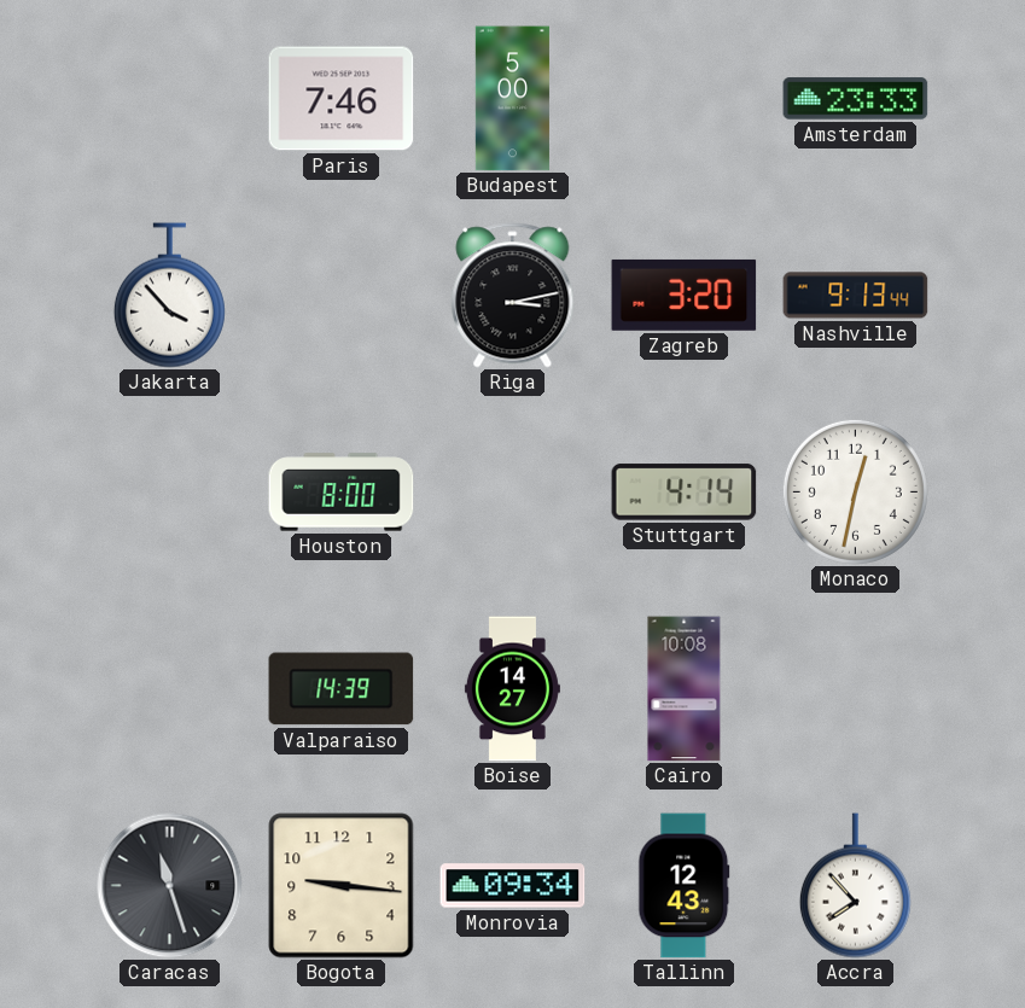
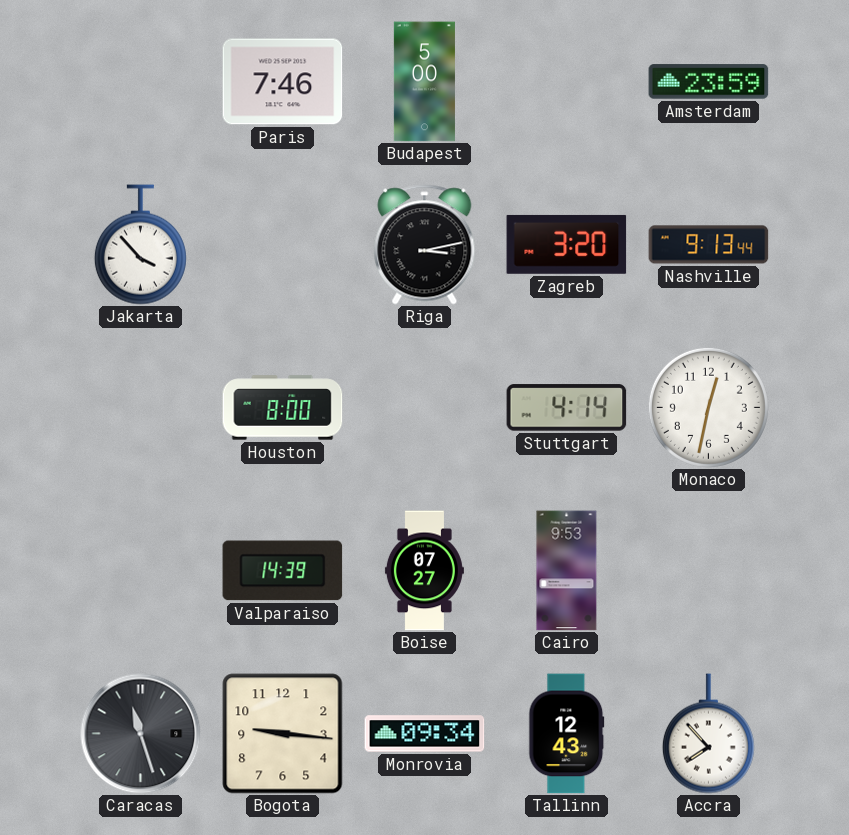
Amsterdam: 23:33 -> 23:59
Boise: 14:27 -> 07:27
Cairo: 10:08 -> 9:53
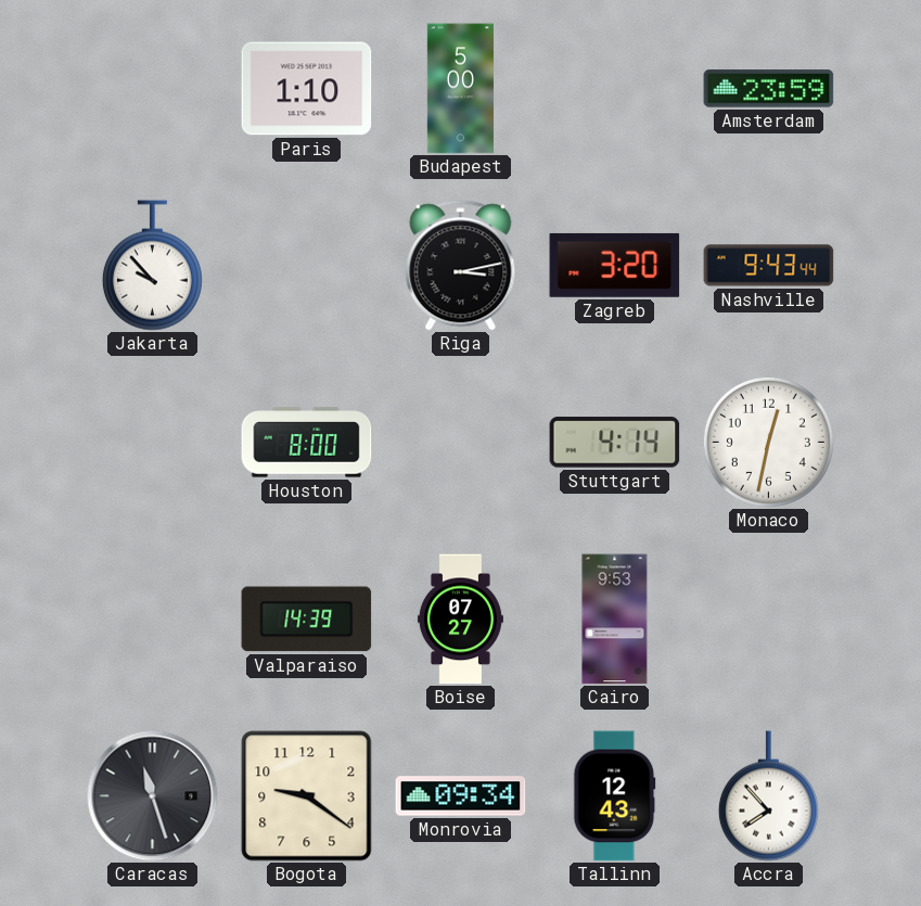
Paris: 7:46 -> 1:10
Jakarta: 3:53 -> 9:53
Nashville: 9:13 -> 9:43
Bogota: 9:16 -> 9:21
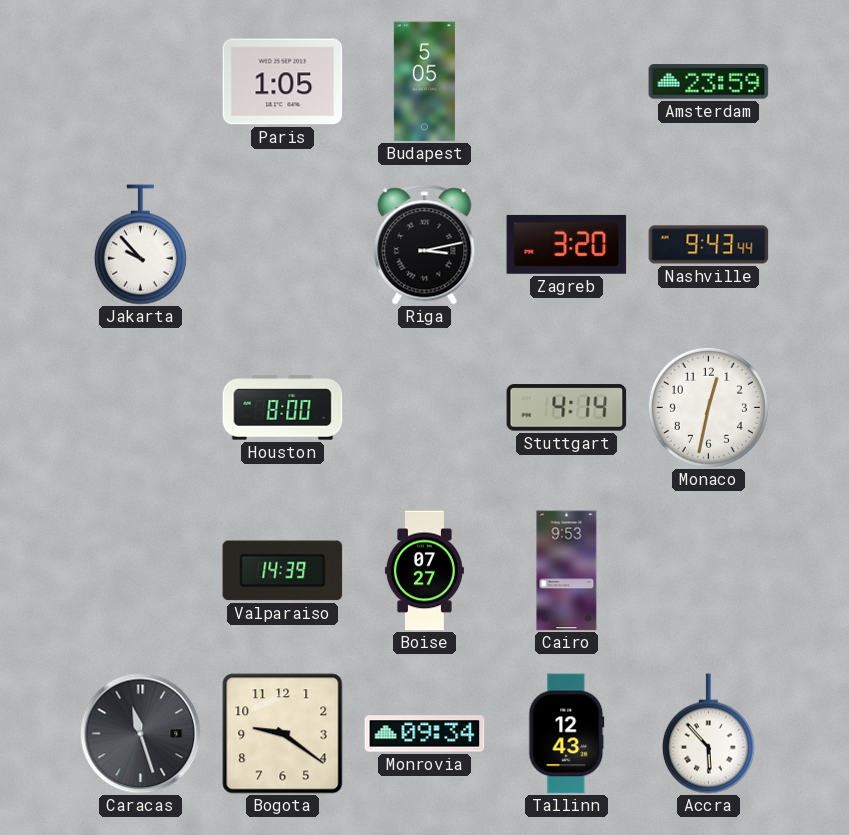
Paris: 1:10 -> 1:05
Budapest: 5:00 -> 5:05
Accra: 7:53 -> 5:53
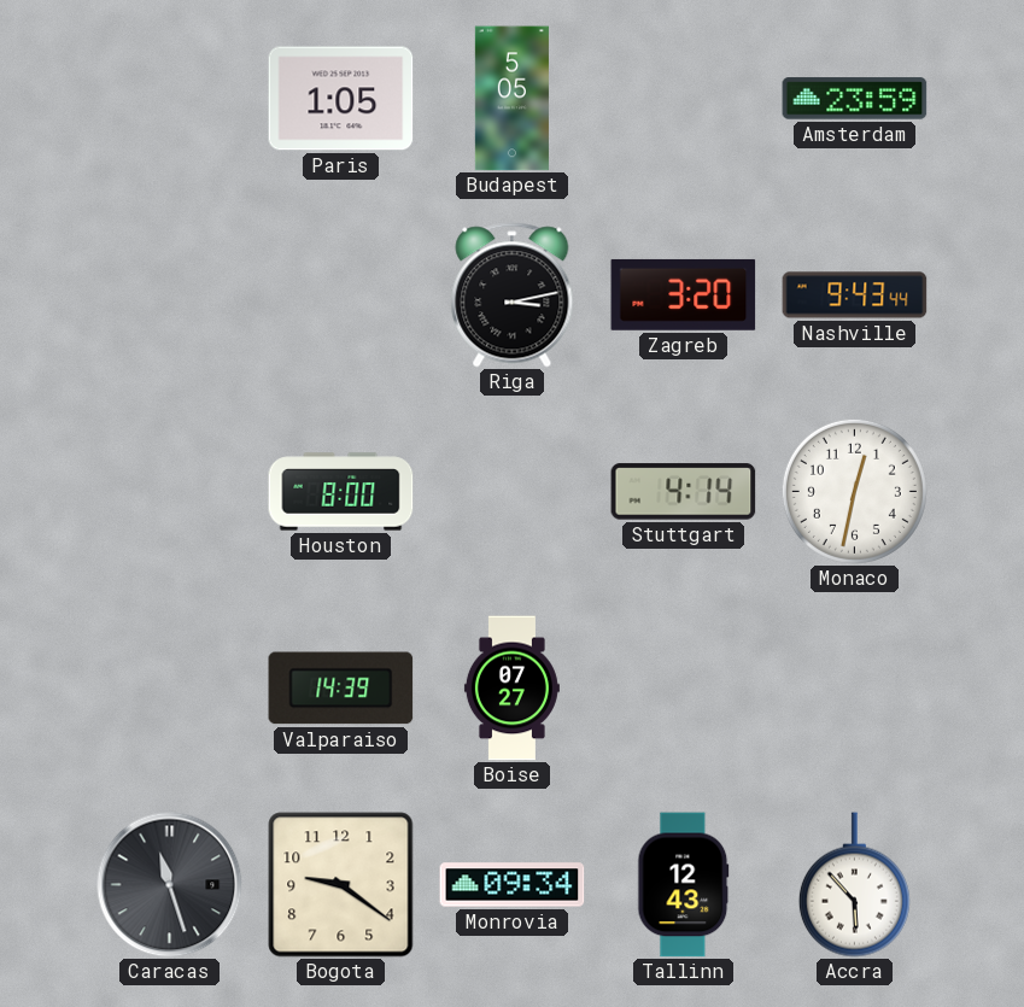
Jakarta: 9:53 -> none
Cairo: 9:53 -> none
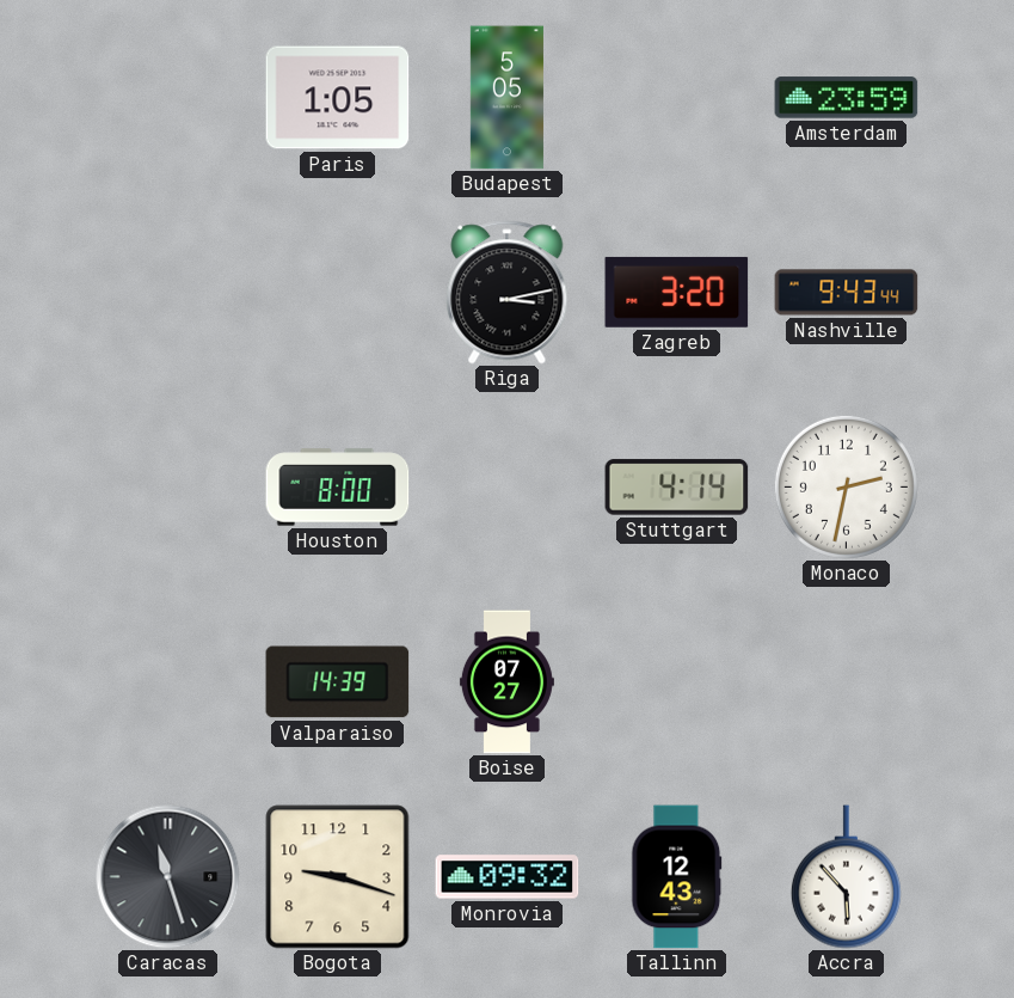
Monaco: 12:32 -> 2:32
Bogota: 9:21 -> 9:18
Monrovia: 09:34 -> 09:32
